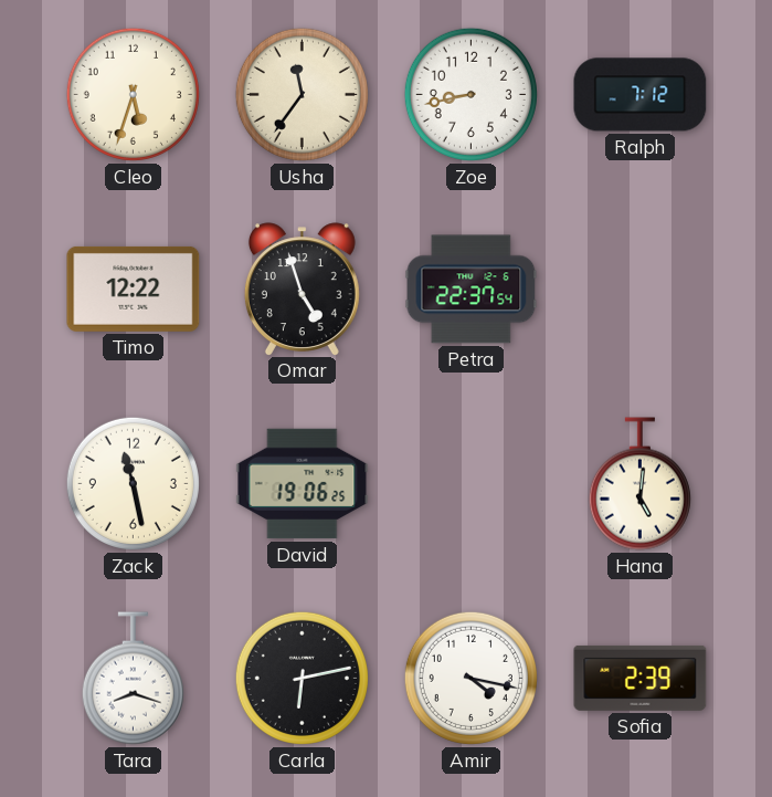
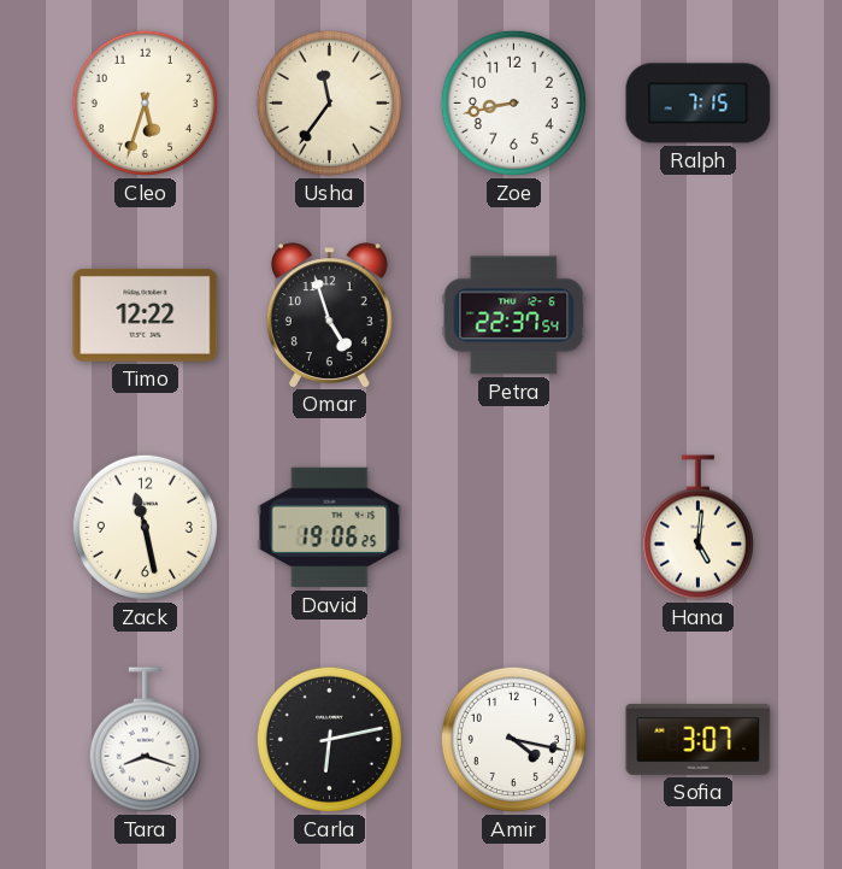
Ralph: 7:12 -> 7:15
Sofia: 2:39 -> 3:07
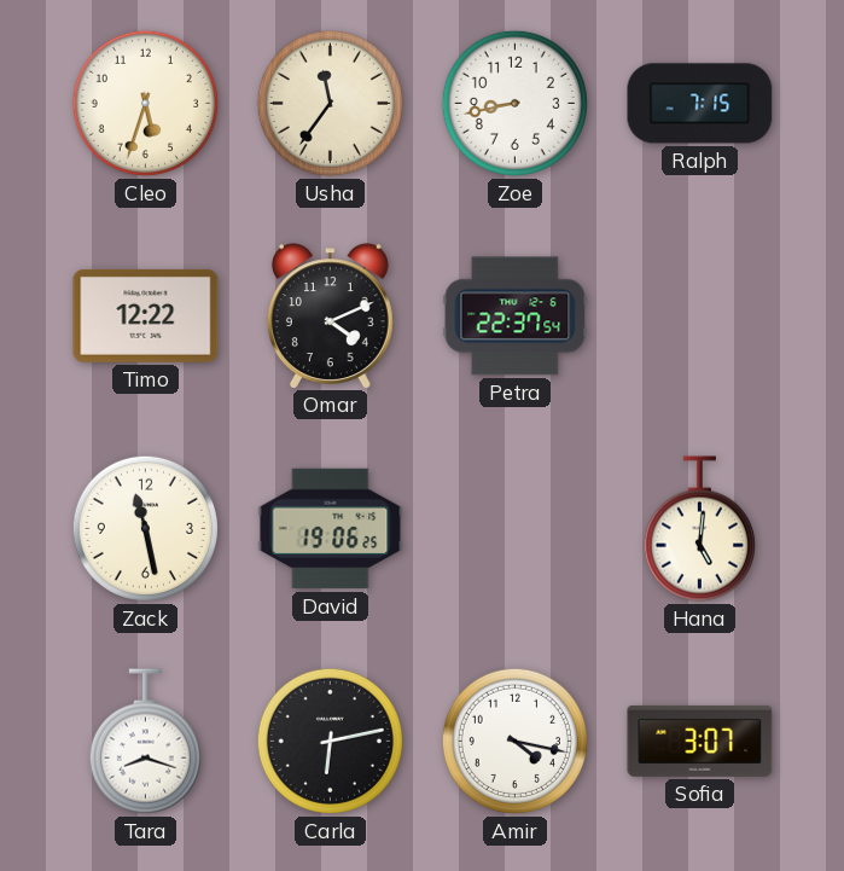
Omar: 4:57 -> 4:11
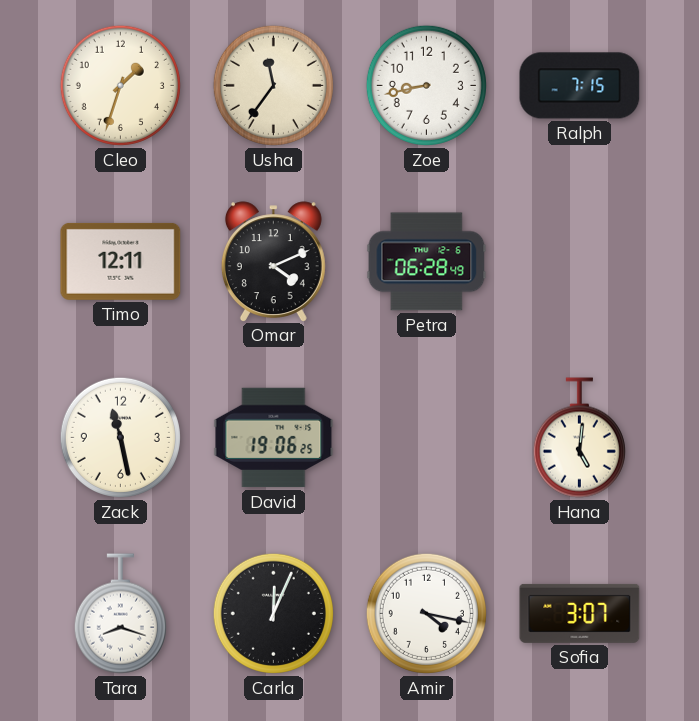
Cleo: 5:33 -> 1:33
Timo: 12:22 -> 12:11
Petra: 22:37 -> 06:28
Carla: 6:13 -> 12:04
